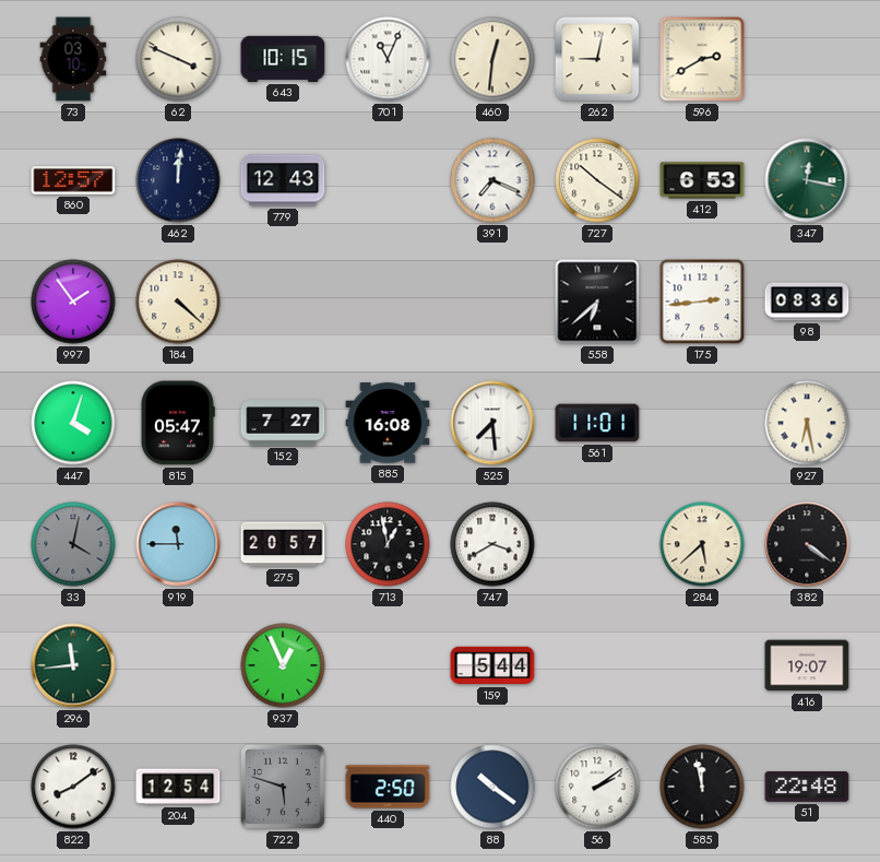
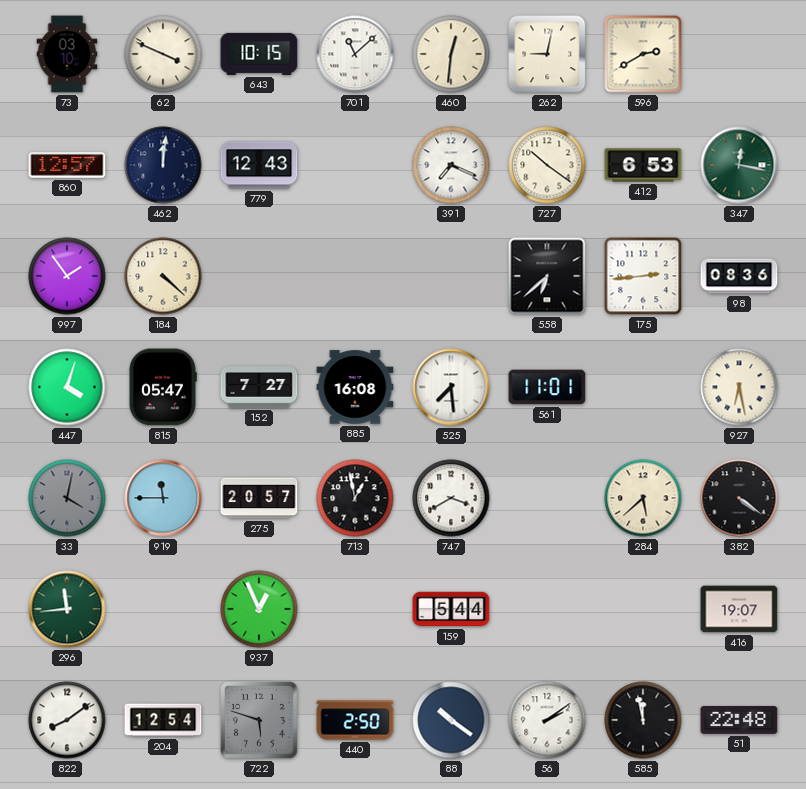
701: 11:04 -> 11:08
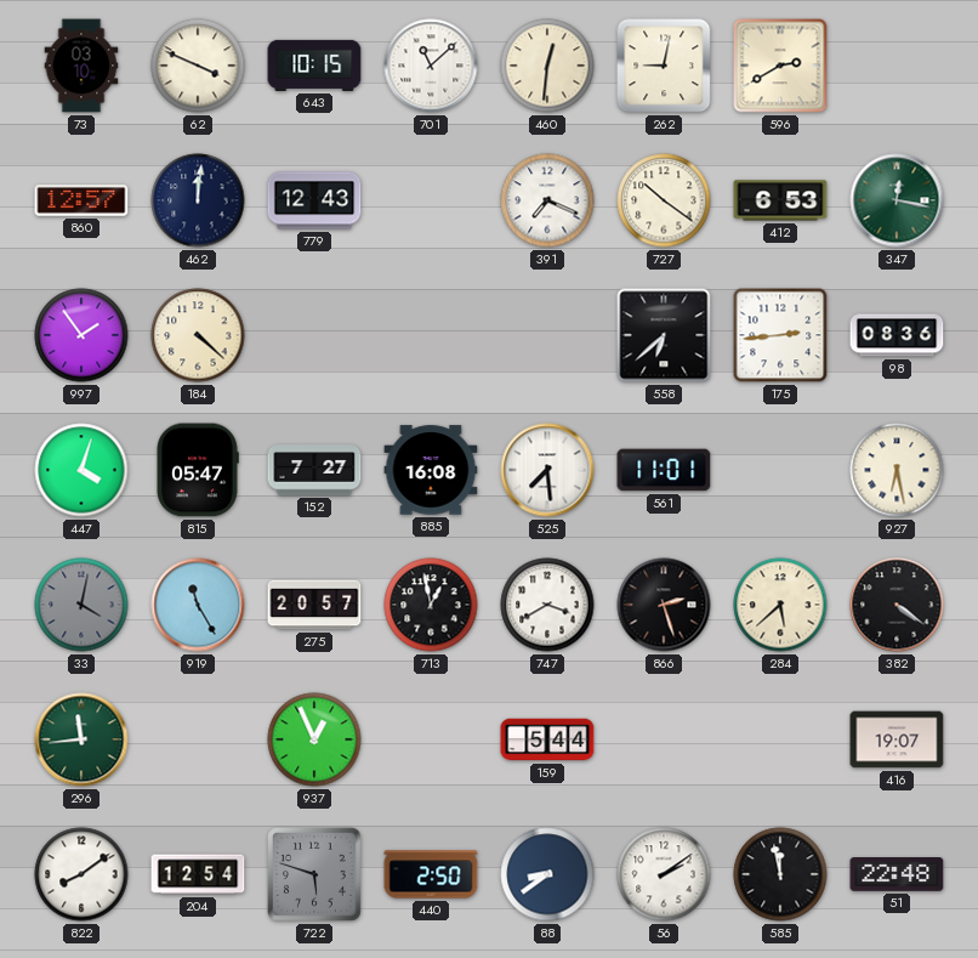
919: 11:45 -> 11:25
866: none -> 2:27
88: 10:21 -> 8:39
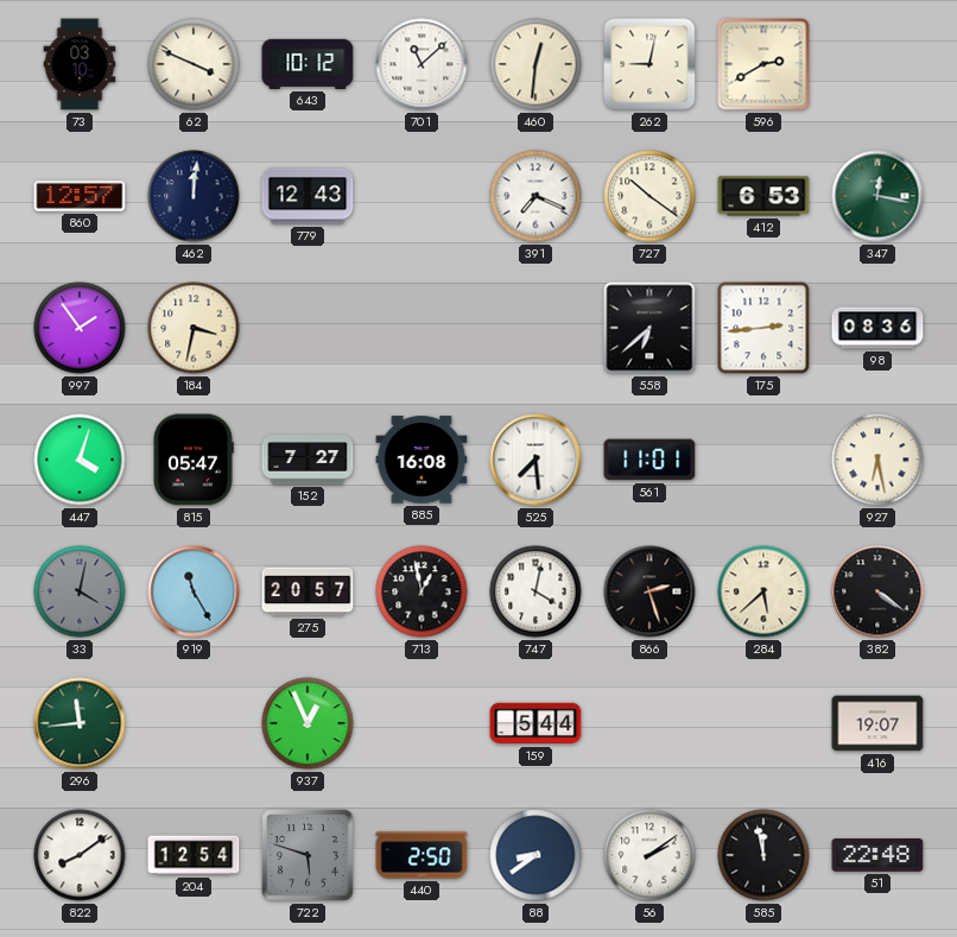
643: 10:15 -> 10:12
184: 4:22 -> 3:32
747: 3:40 -> 4:02
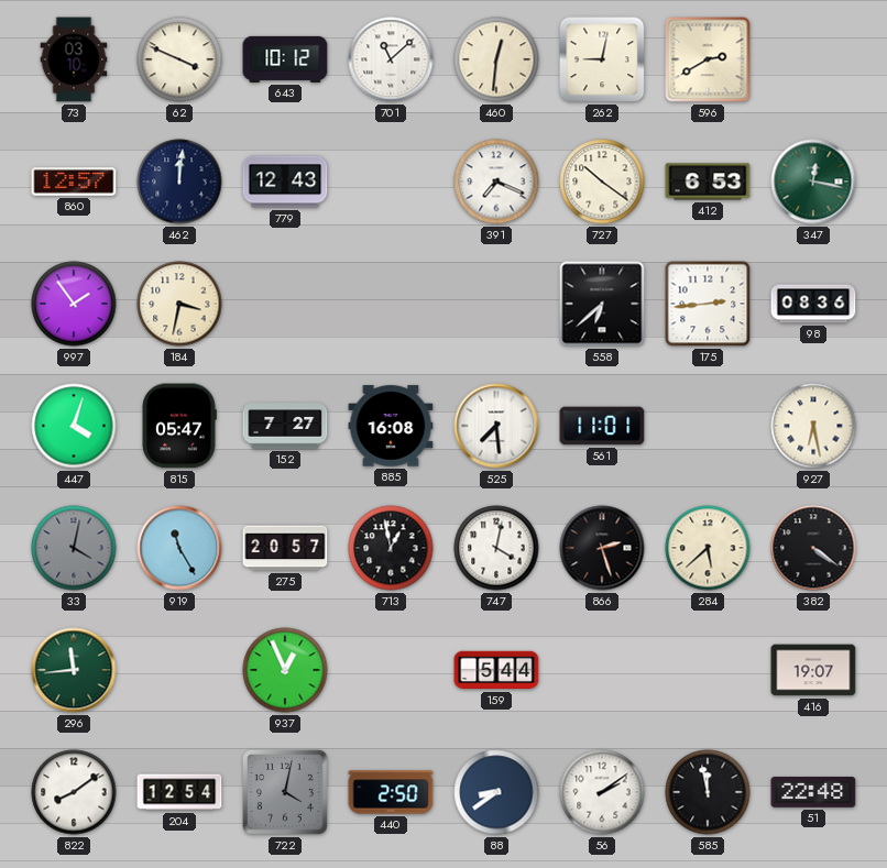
722: 5:48 -> 4:02
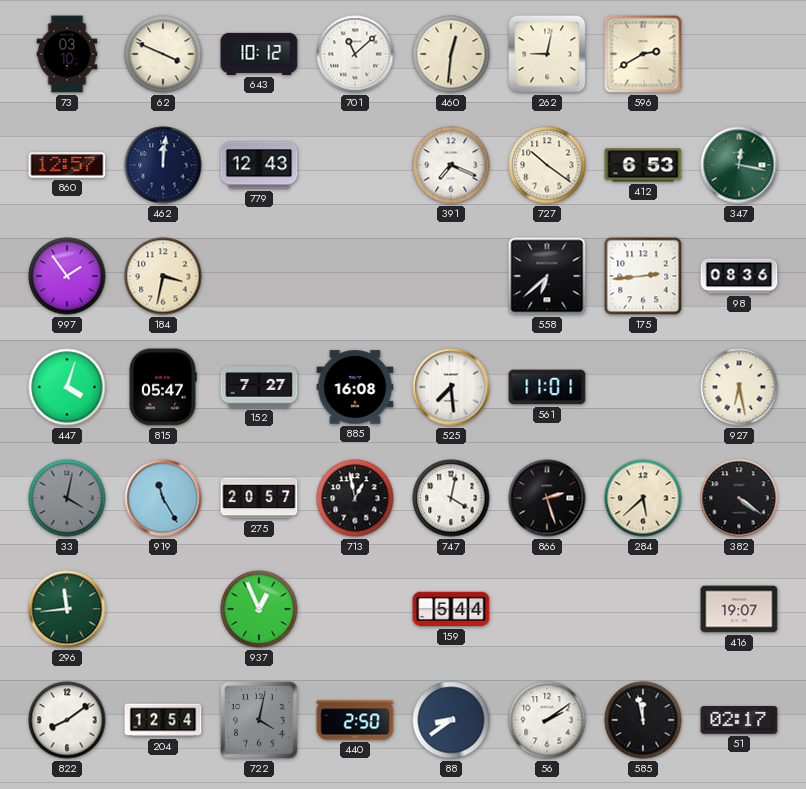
51: 22:48 -> 02:17
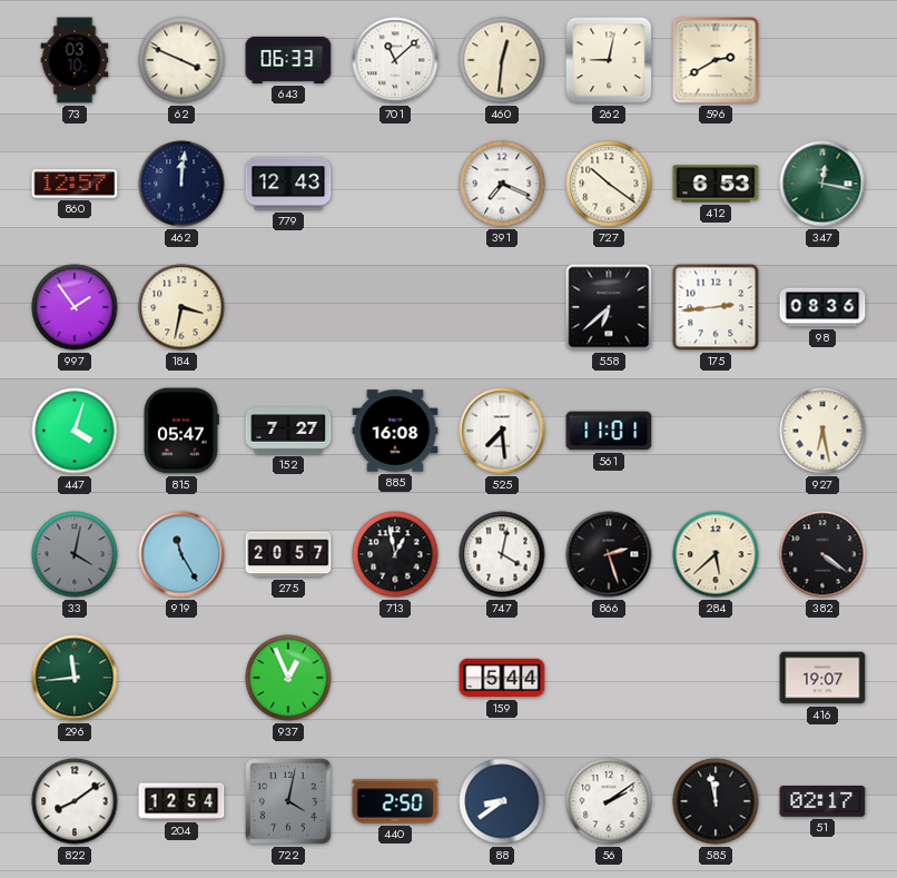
643: 10:12 -> 06:33
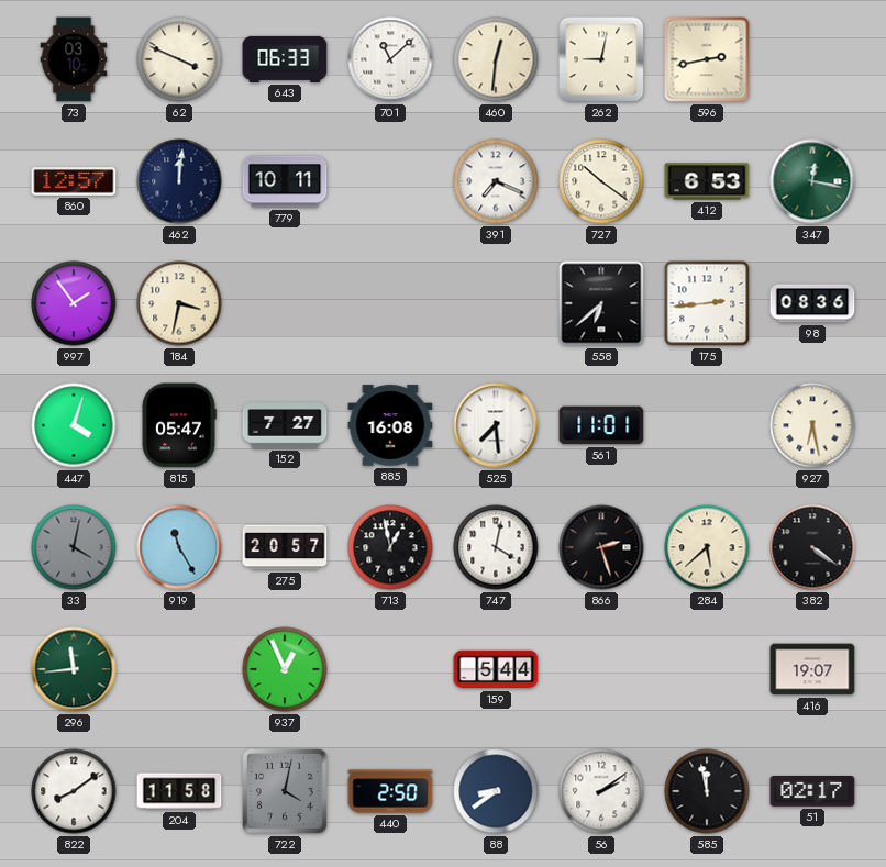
596: 2:40 -> 2:43
779: 12:43 -> 10:11
204: 12:54 -> 11:58
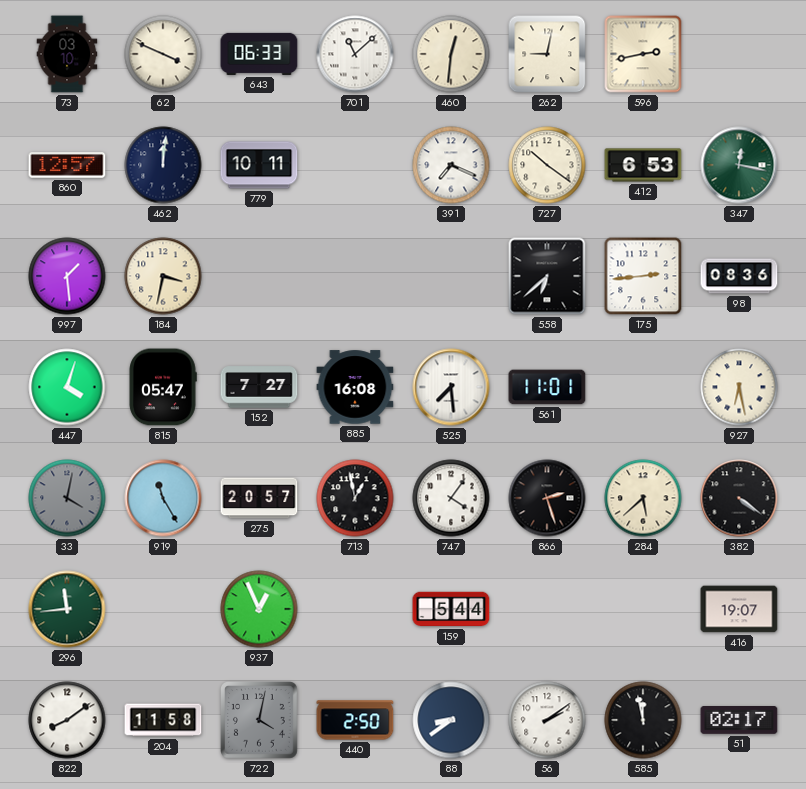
997: 1:54 -> 1:29
747: 4:02 -> 4:06
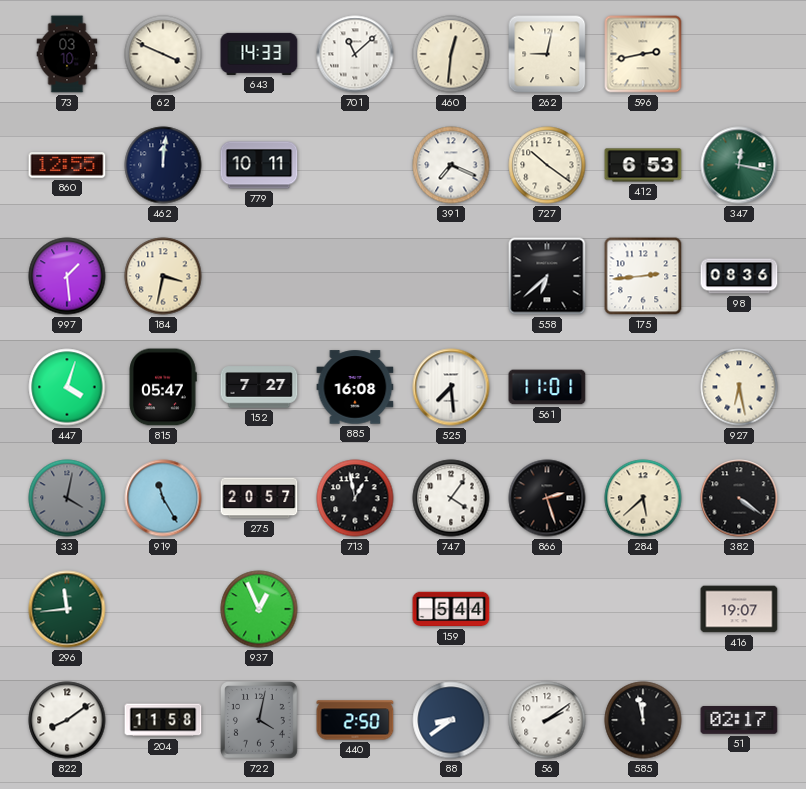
643: 06:33 -> 14:33
860: 12:57 -> 12:55
